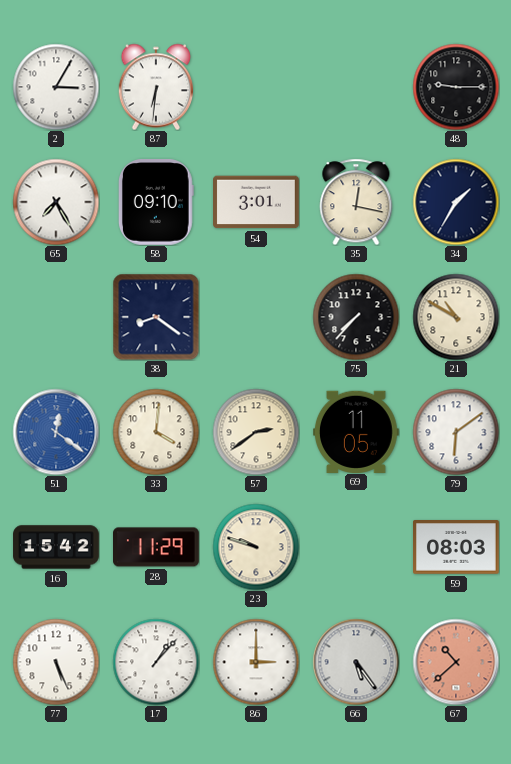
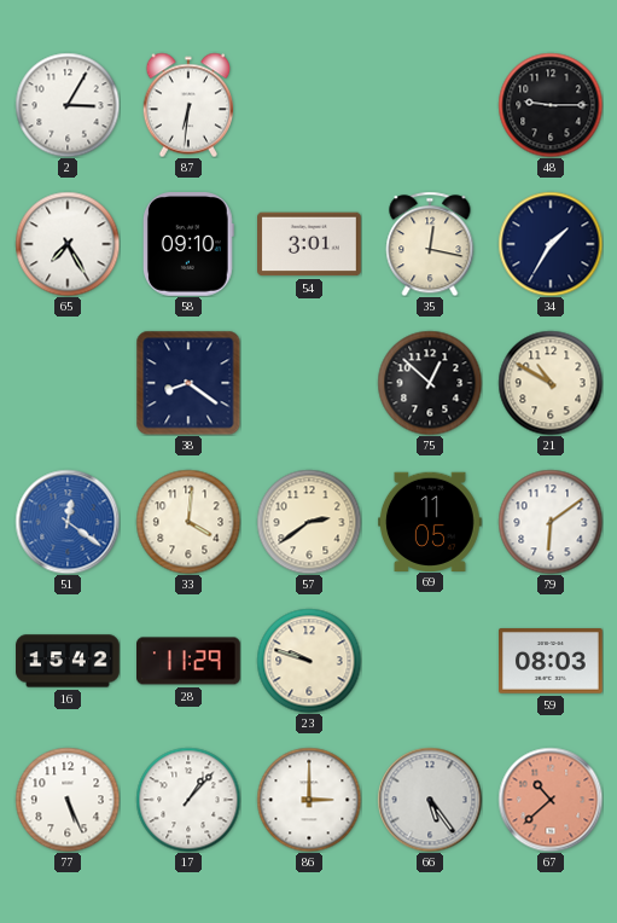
75: 7:37 -> 12:52
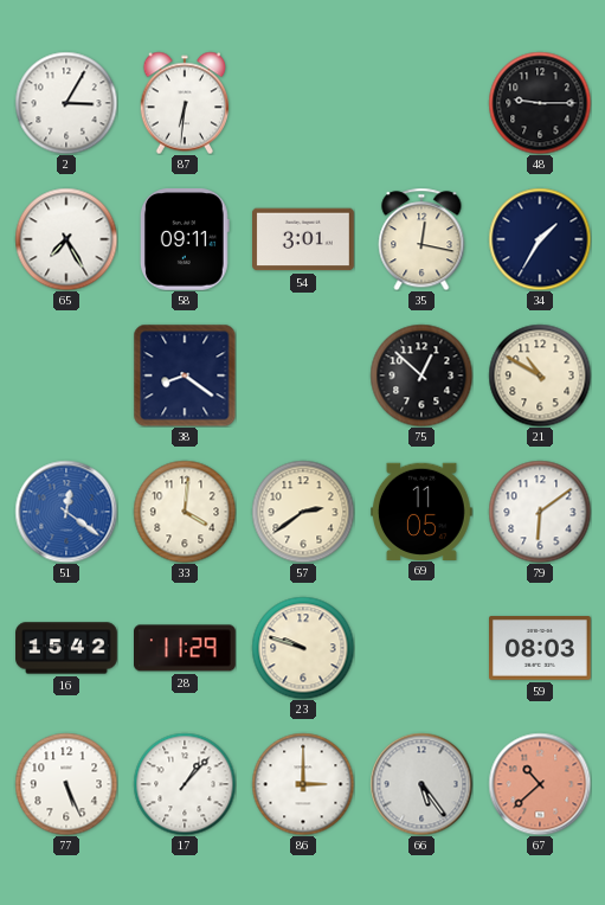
58: 09:10 -> 09:11
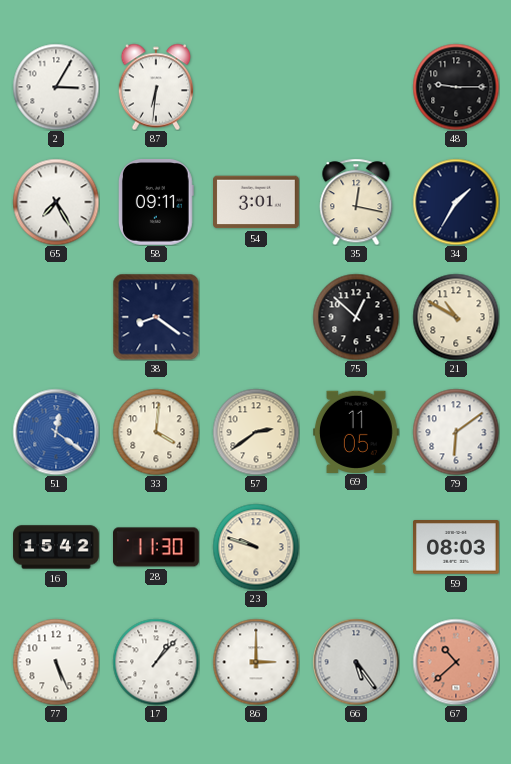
28: 11:29 -> 11:30
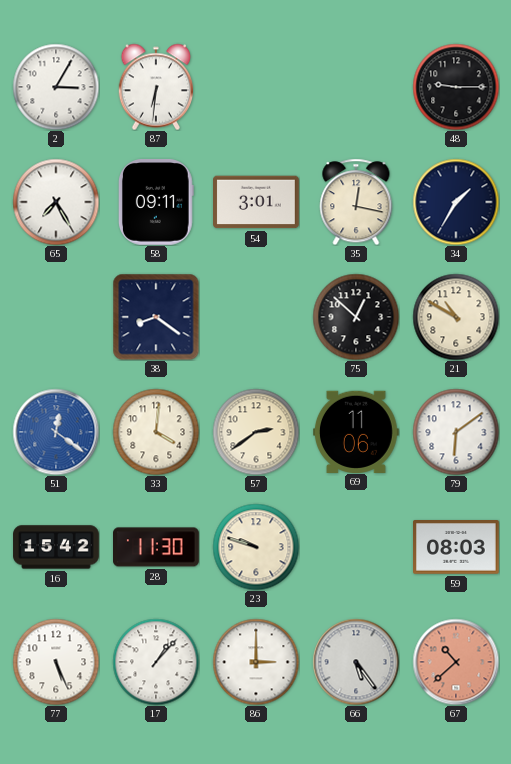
69: 11:05 -> 11:06
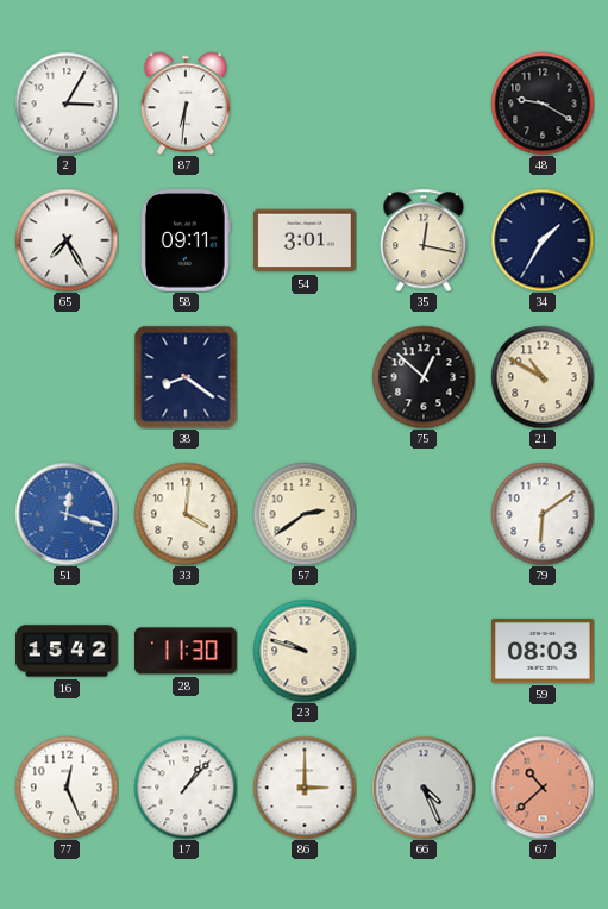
48: 9:15 -> 9:20
51: 12:21 -> 12:18
69: 11:06 -> none
77: 5:26 -> 12:26
66: 5:24 -> 4:26
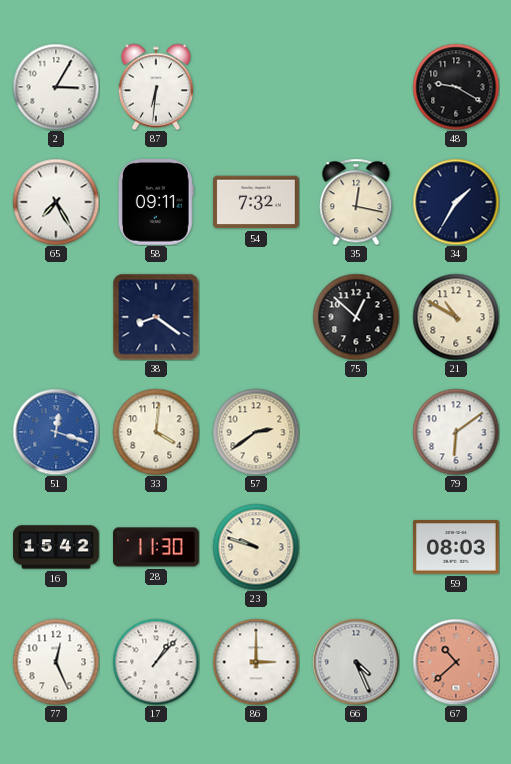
54: 3:01 -> 7:32
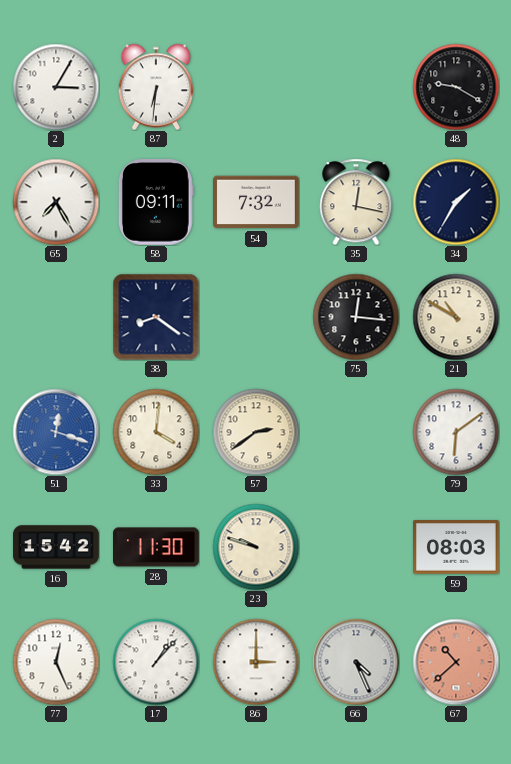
75: 12:52 -> 12:16
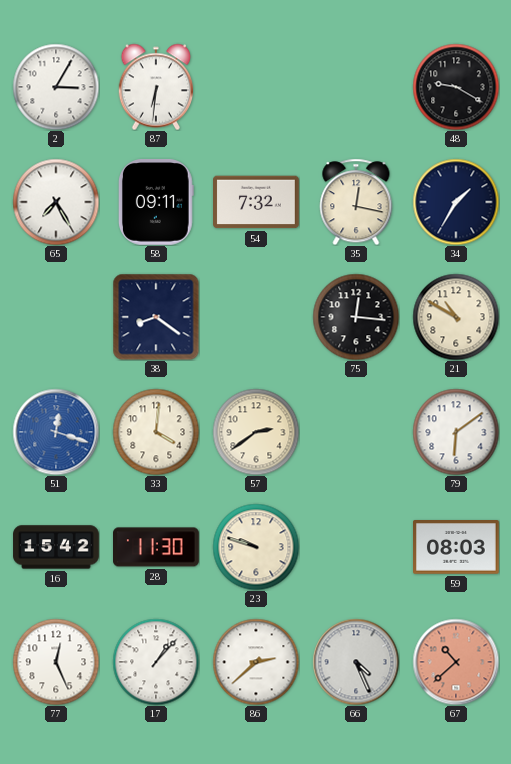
86: 3:00 -> 2:38
